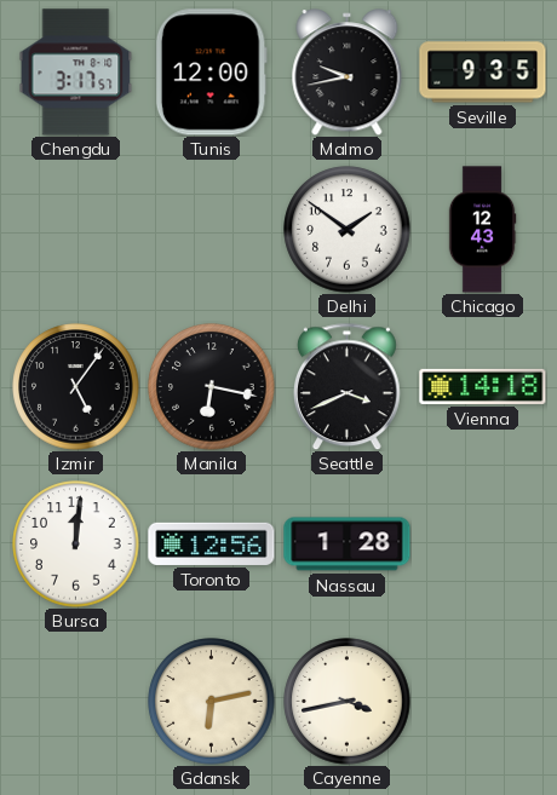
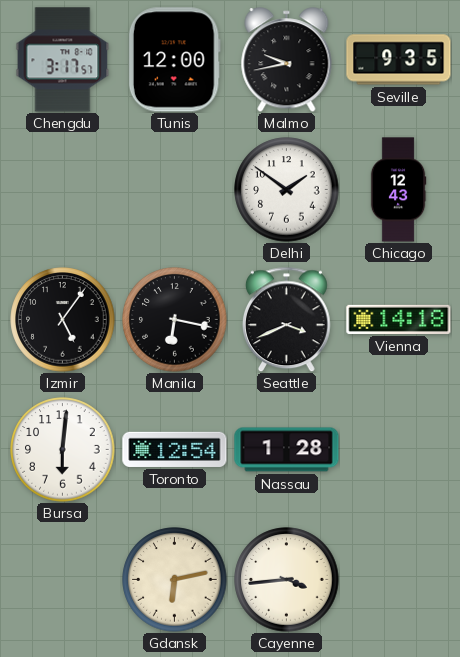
Bursa: 12:01 -> 6:01
Toronto: 12:56 -> 12:54
Cayenne: 3:43 -> 3:44
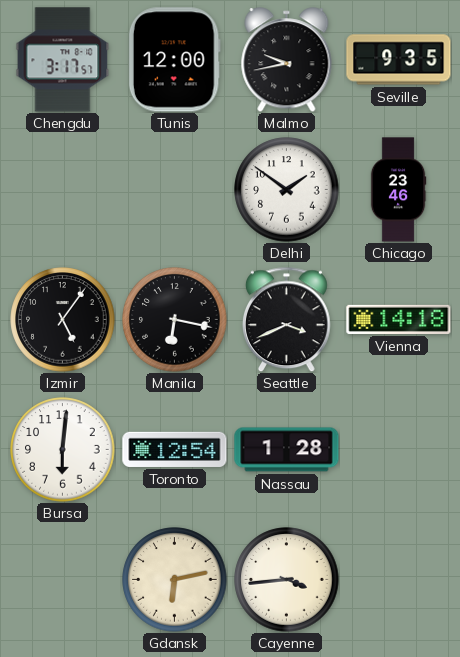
Chicago: 12:43 -> 23:46
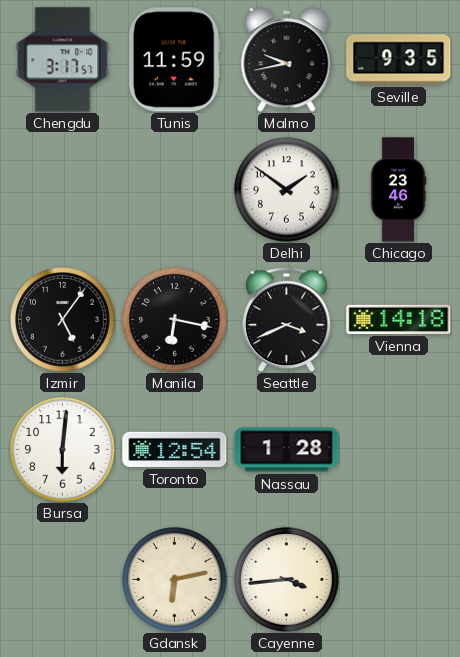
Tunis: 12:00 -> 11:59
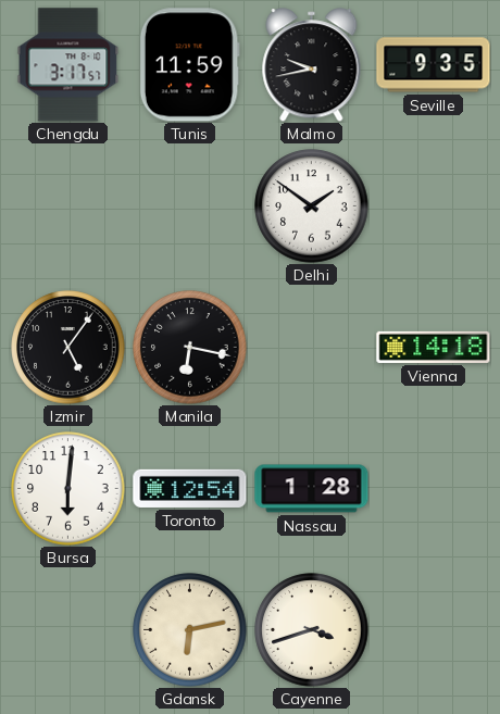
Chicago: 23:46 -> none
Seattle: 3:41 -> none
Cayenne: 3:44 -> 3:42
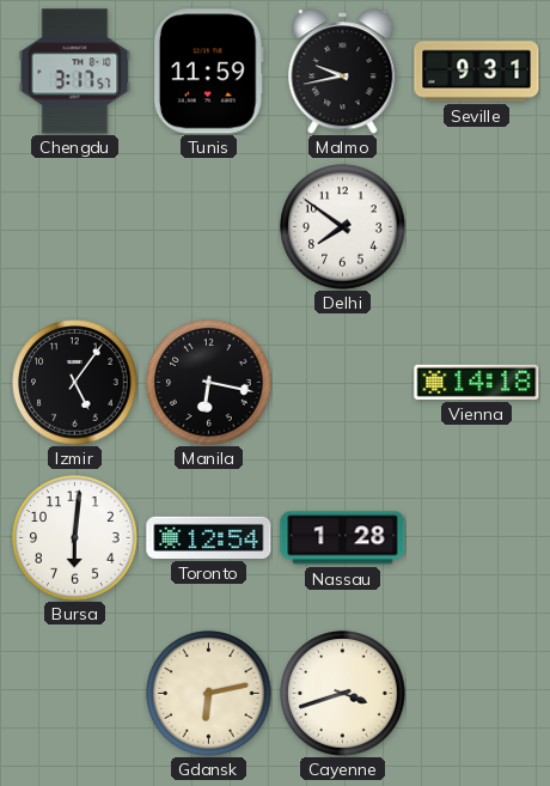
Seville: 9:35 -> 9:31
Delhi: 1:51 -> 7:51
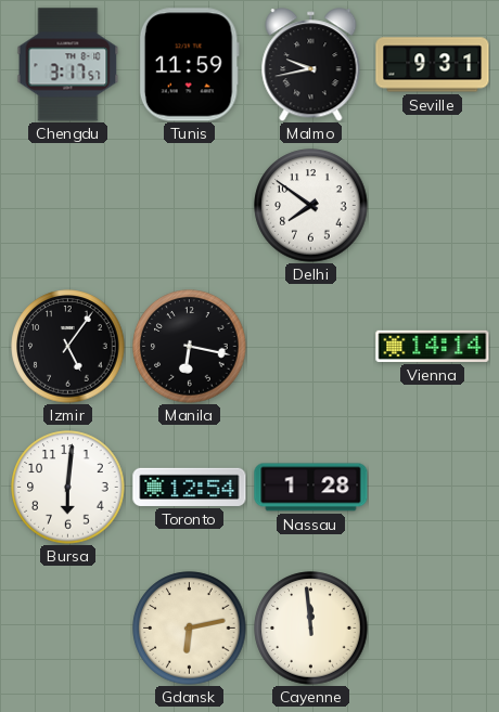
Vienna: 14:18 -> 14:14
Cayenne: 3:42 -> 11:59
